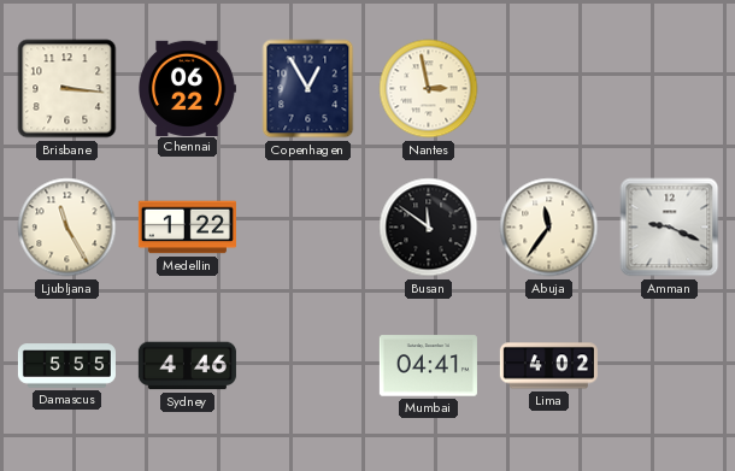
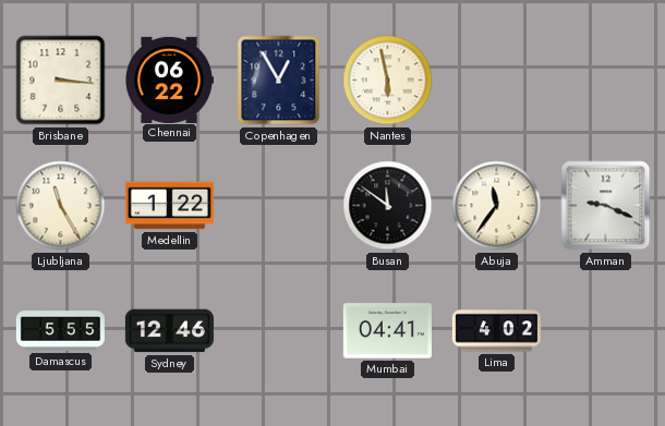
Nantes: 2:58 -> 5:58
Sydney: 4:46 -> 12:46
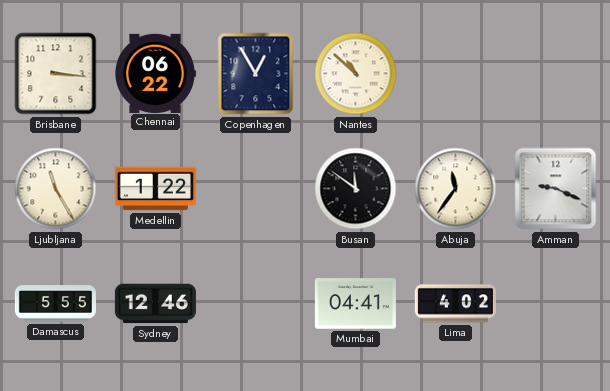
Nantes: 5:58 -> 10:52
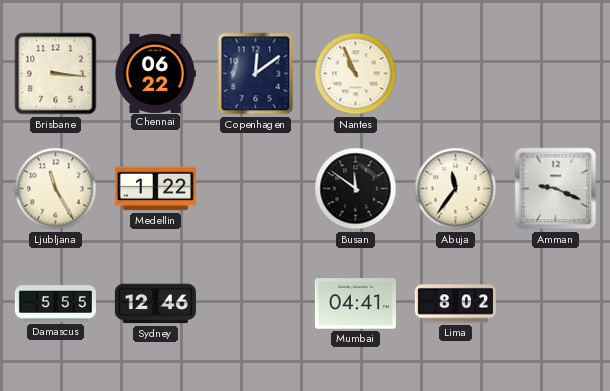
Copenhagen: 12:55 -> 12:09
Nantes: 10:52 -> 10:56
Lima: 4:02 -> 8:02
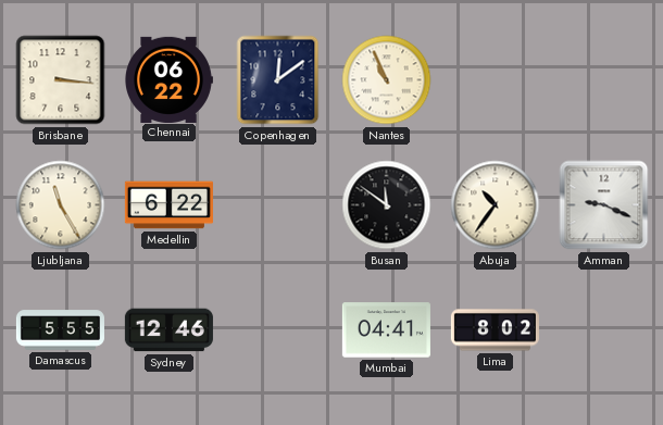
Medellin: 1:22 -> 6:22
Abuja: 11:36 -> 10:36
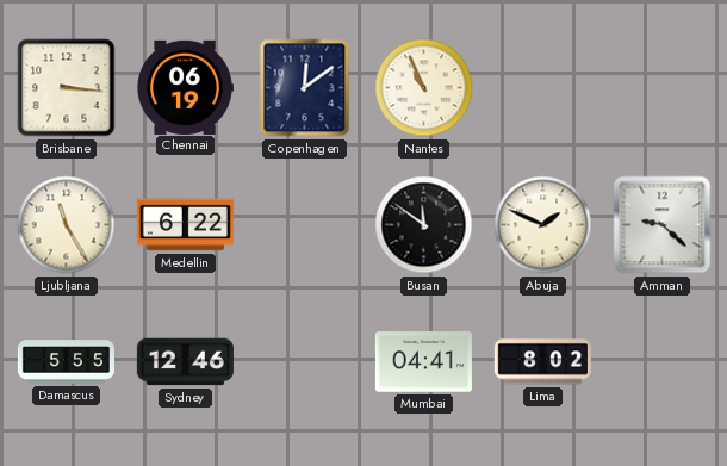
Chennai: 06:22 -> 06:19
Abuja: 10:36 -> 1:49
Amman: 9:19 -> 9:22
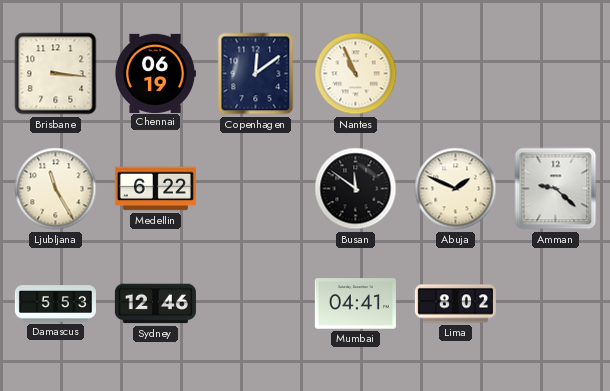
Damascus: 5:55 -> 5:53
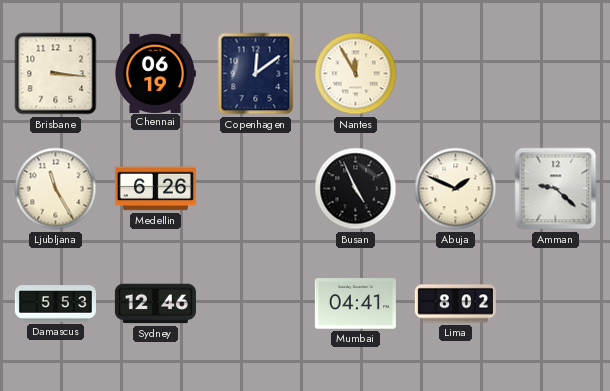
Nantes: 10:56 -> 11:55
Medellin: 6:22 -> 6:26
Busan: 11:51 -> 4:56
